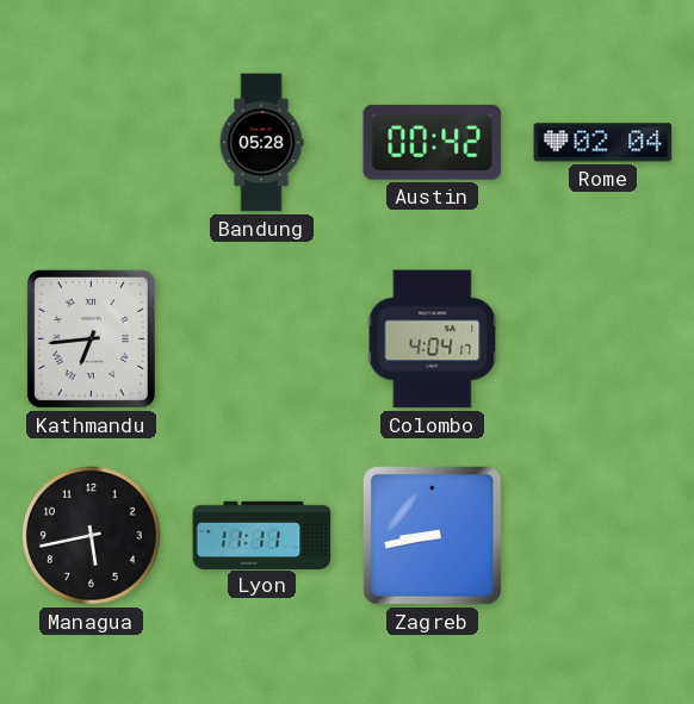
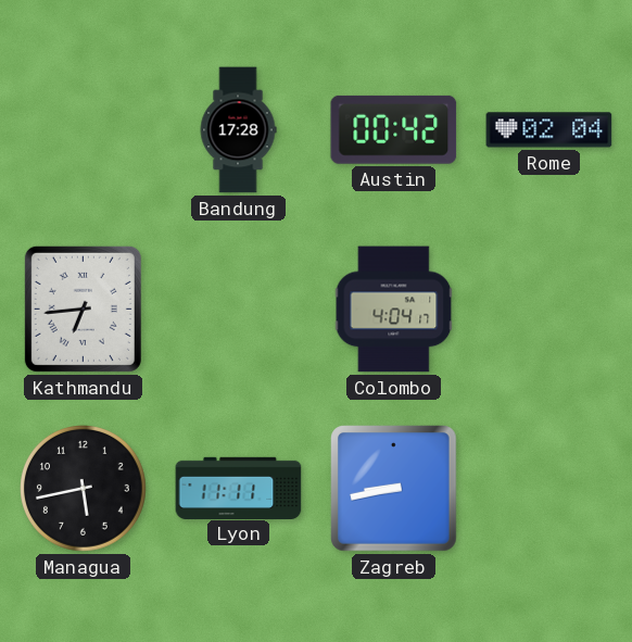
Bandung: 05:28 -> 17:28
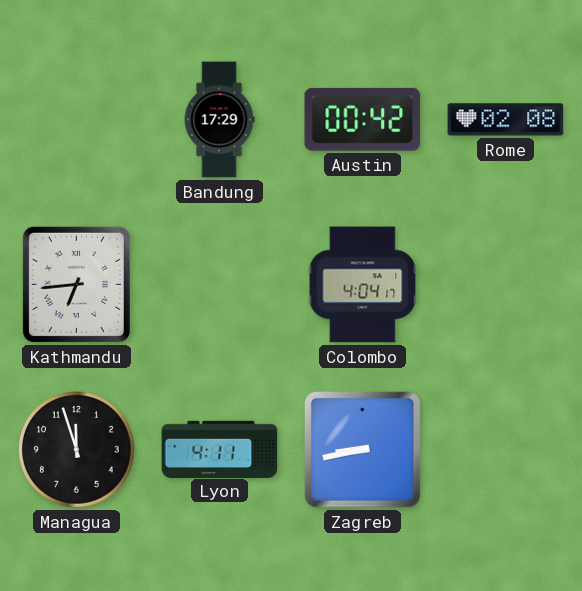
Bandung: 17:28 -> 17:29
Rome: 02:04 -> 02:08
Managua: 5:43 -> 11:57
Lyon: 11:11 -> 4:11
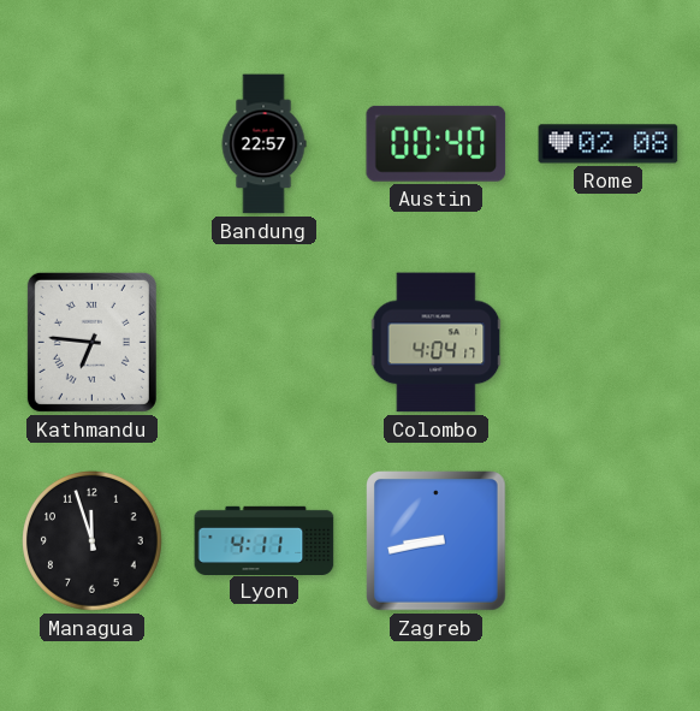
Bandung: 17:29 -> 22:57
Austin: 00:42 -> 00:40
Kathmandu: 6:44 -> 6:46
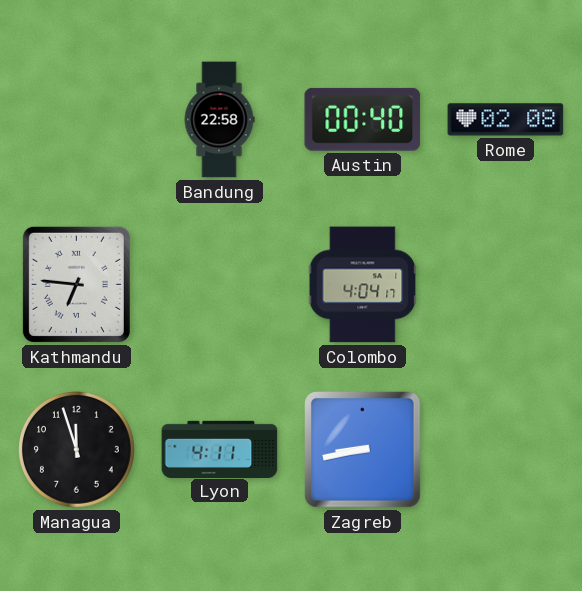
Bandung: 22:57 -> 22:58
